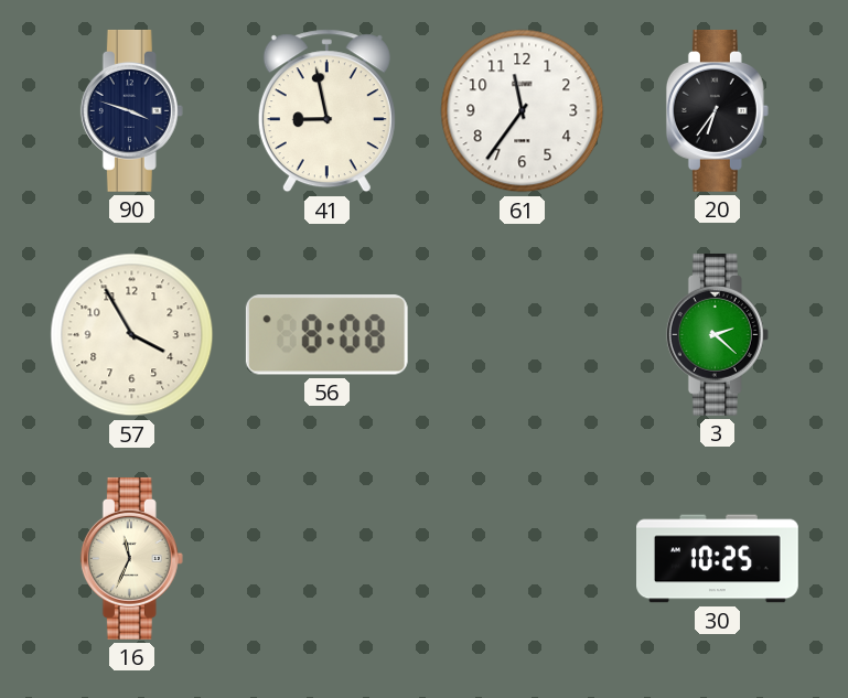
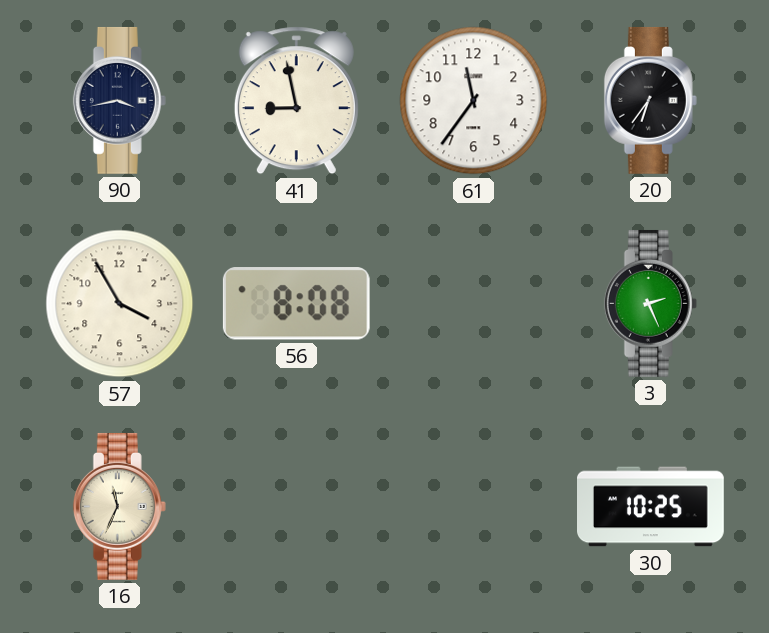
90: 3:48 -> 3:43
3: 2:22 -> 2:26
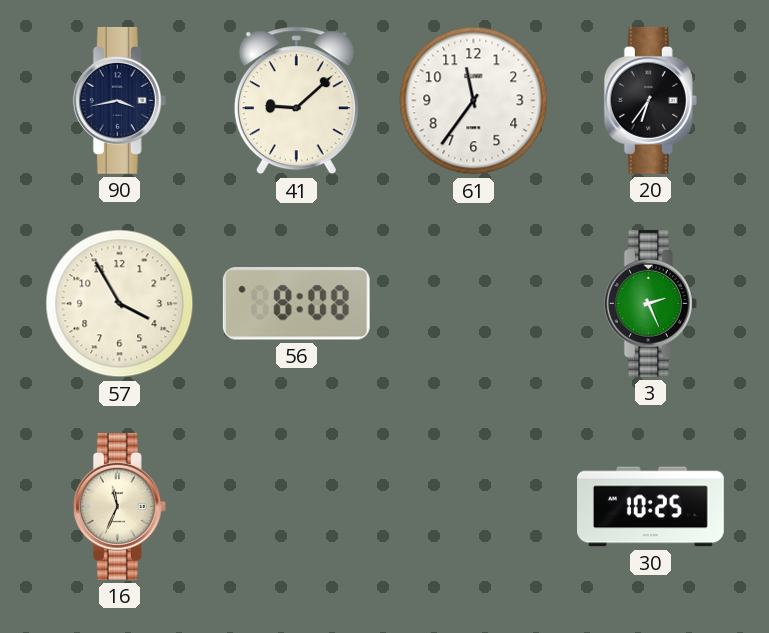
41: 8:58 -> 9:08
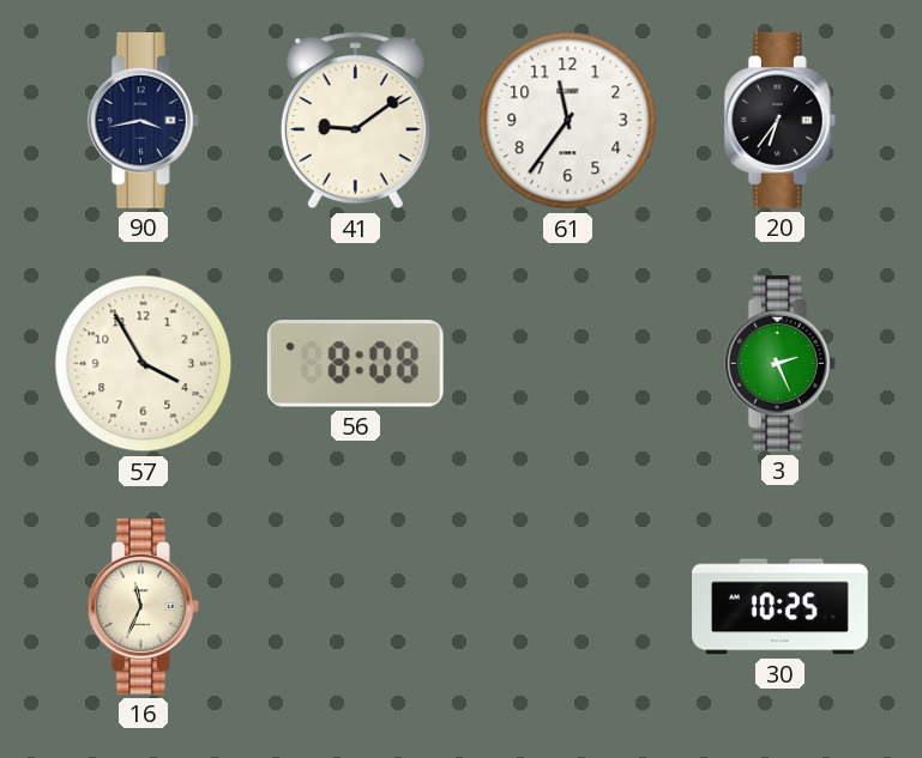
41: 9:08 -> 9:09
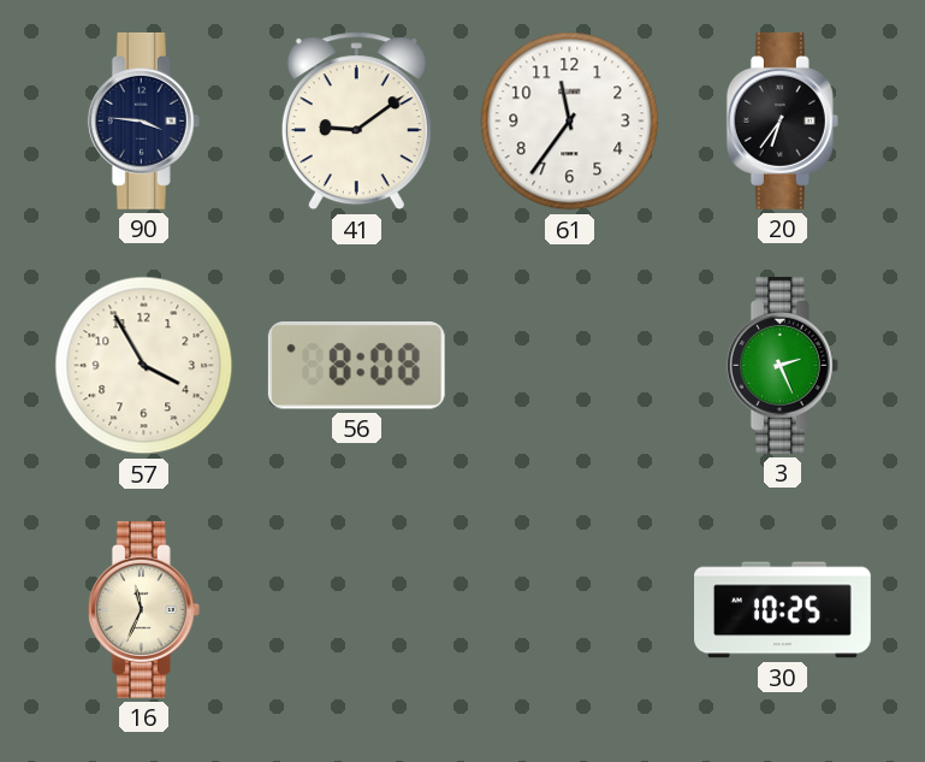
90: 3:43 -> 3:46
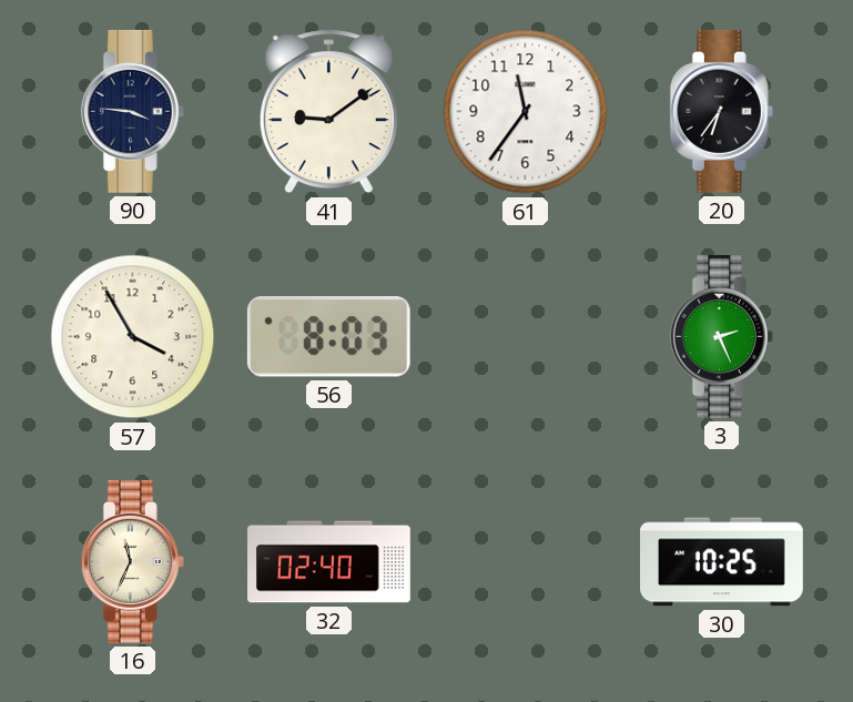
56: 8:08 -> 8:03
32: none -> 02:40
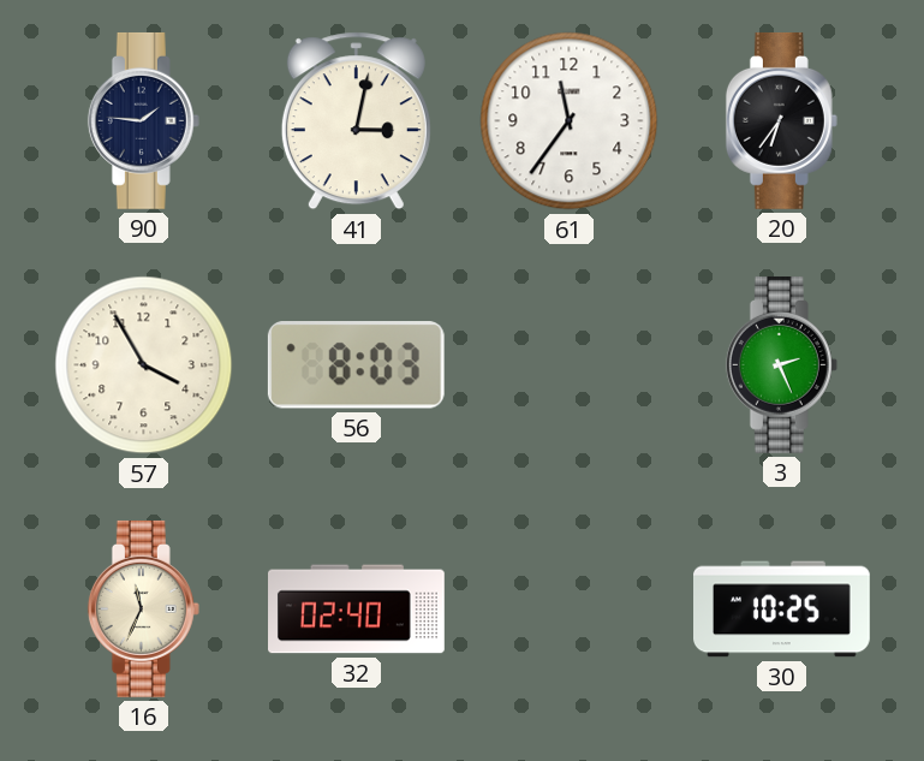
90: 3:46 -> 1:46
41: 9:09 -> 3:02
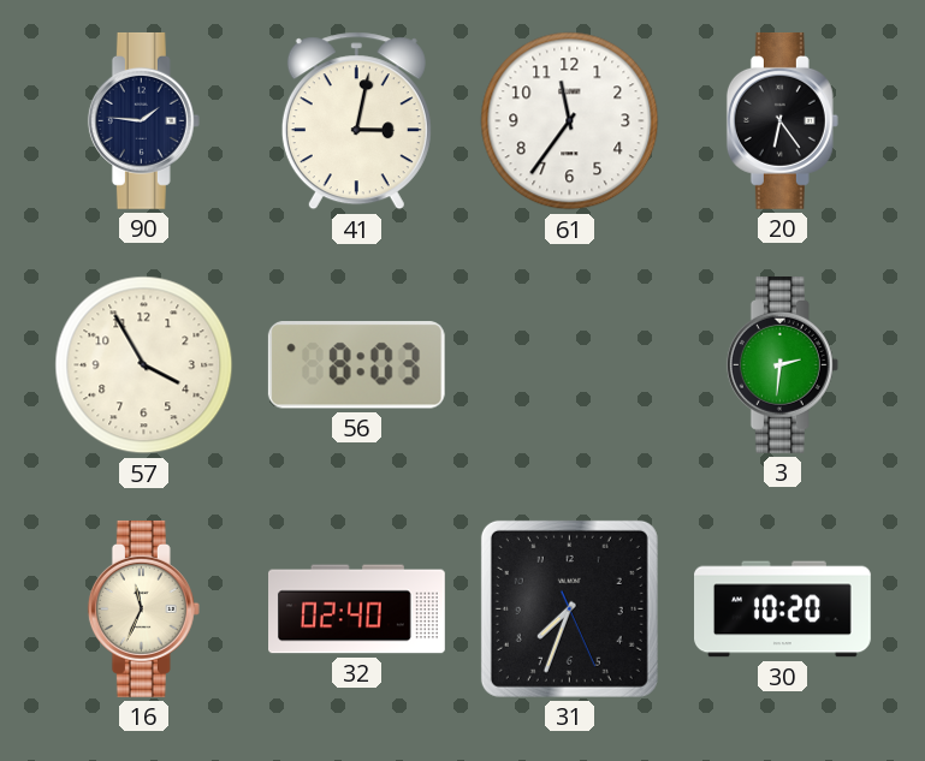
20: 6:36 -> 6:24
3: 2:26 -> 2:31
31: none -> 7:33
30: 10:25 -> 10:20
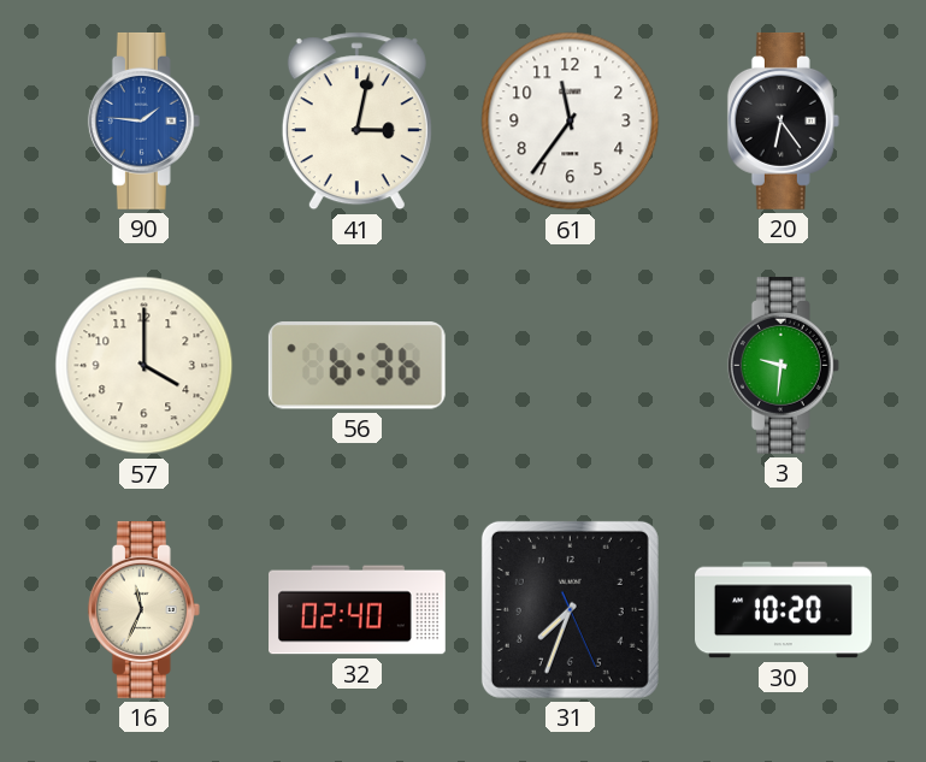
90 dial: navy -> blue
57: 3:55 -> 4:00
56: 8:03 -> 6:36
3: 2:31 -> 9:31
